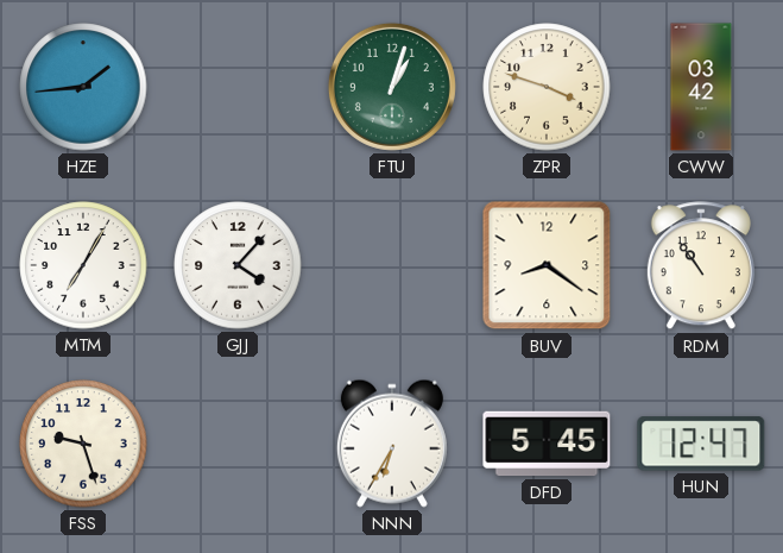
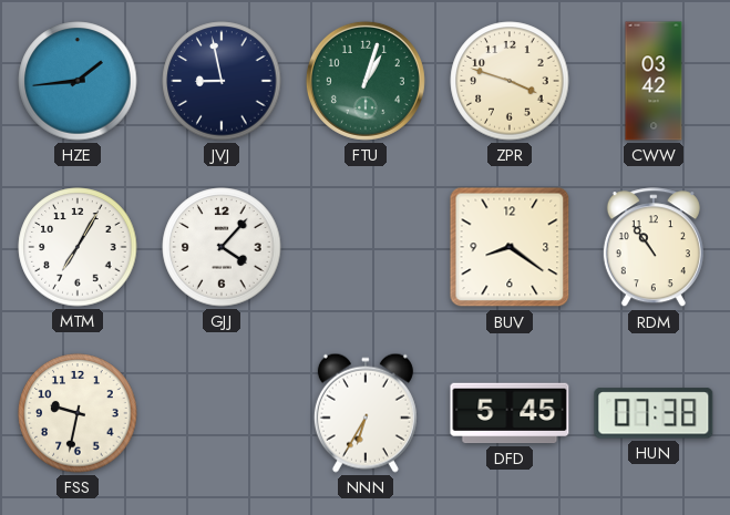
JVJ: none -> 8:58
FSS: 9:27 -> 9:32
HUN: 12:47 -> 07:38
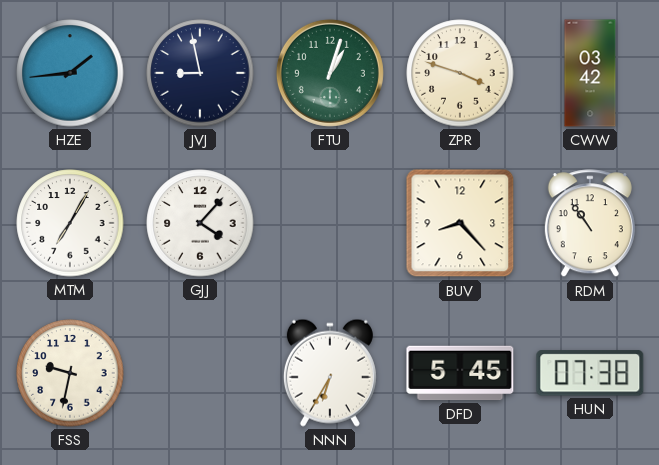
BUV: 8:21 -> 8:23
